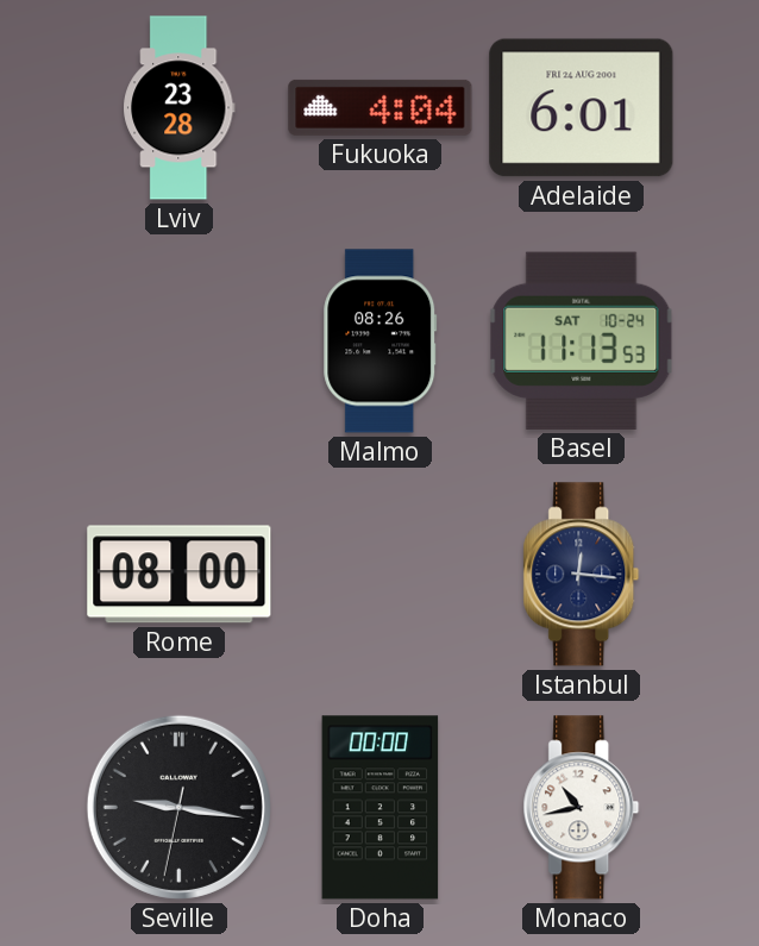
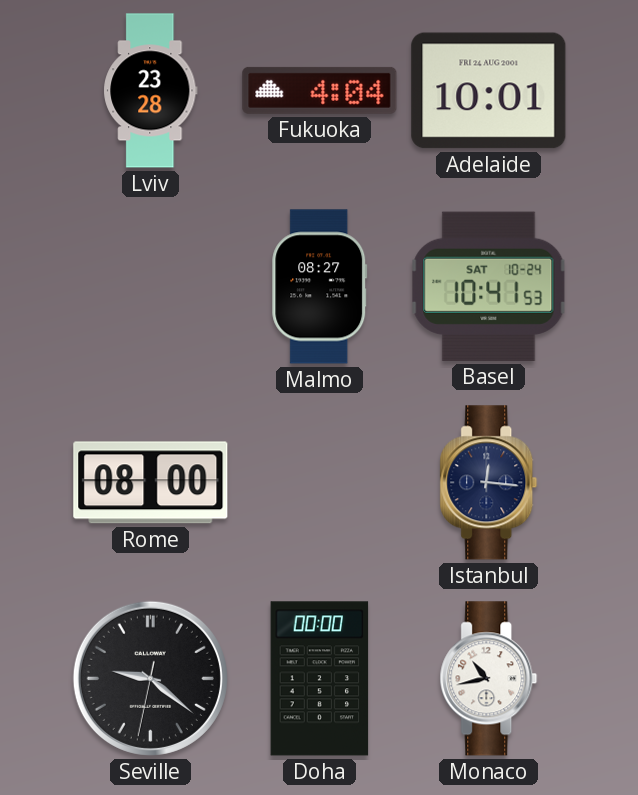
Adelaide: 6:01 -> 10:01
Malmo: 08:26 -> 08:27
Basel: 11:13 -> 10:41
Seville: 9:16 -> 9:21
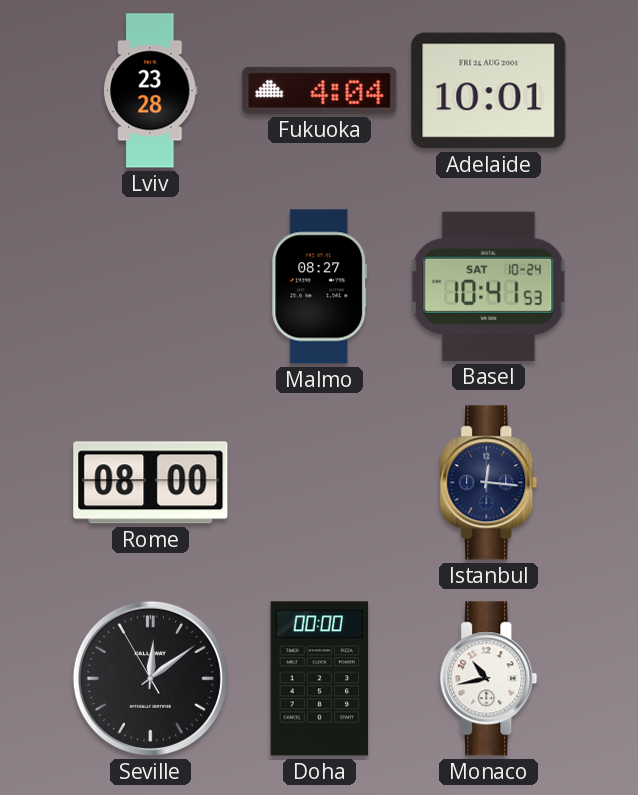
Seville: 9:21 -> 12:08
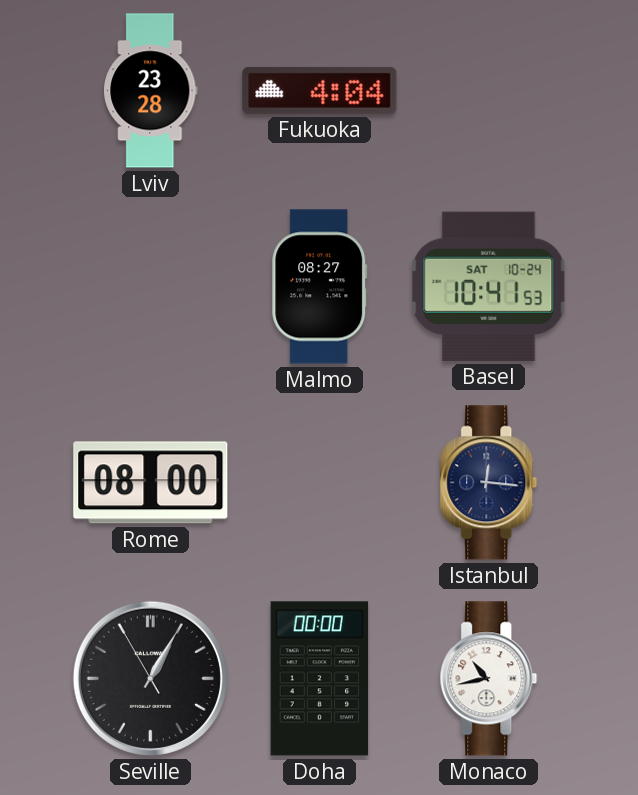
Adelaide: 10:01 -> none
Seville: 12:08 -> 1:04
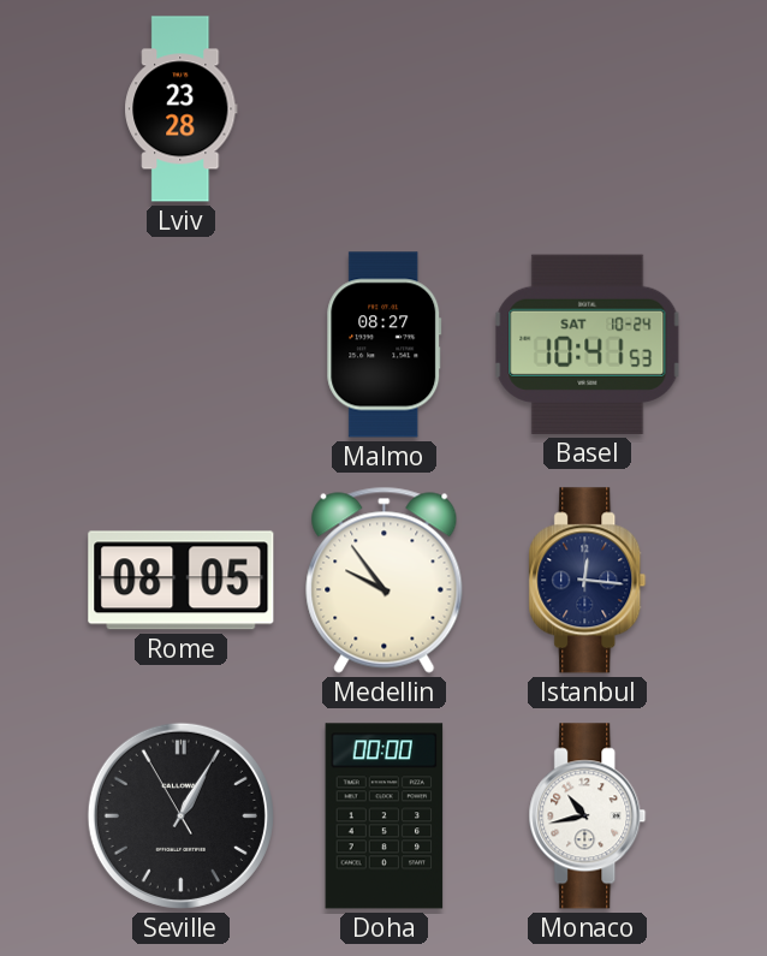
Fukuoka: 4:04 -> none
Rome: 08:00 -> 08:05
Medellin: none -> 9:54
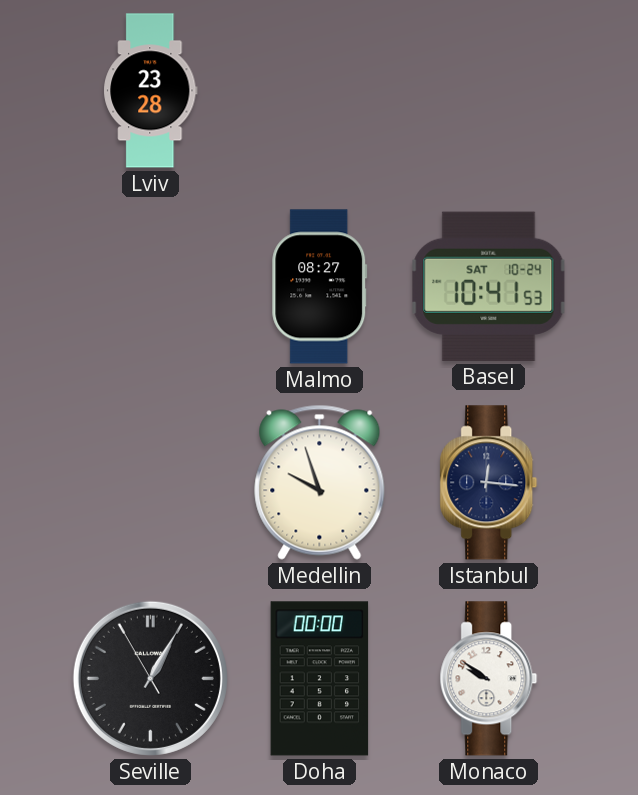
Rome: 08:05 -> none
Medellin: 9:54 -> 9:57
Monaco: 10:43 -> 9:51
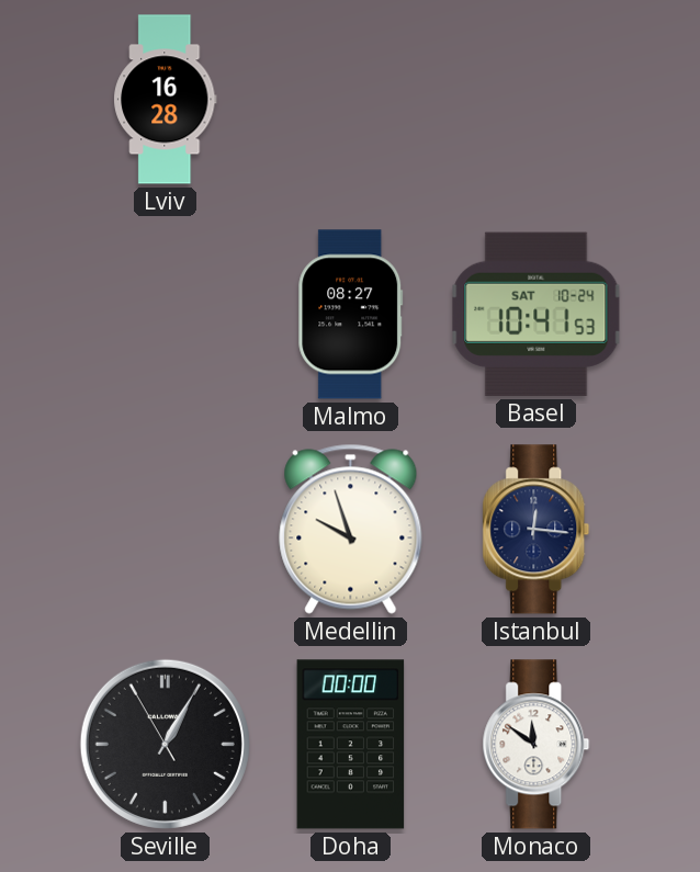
Lviv: 23:28 -> 16:28
Monaco: 9:51 -> 11:51
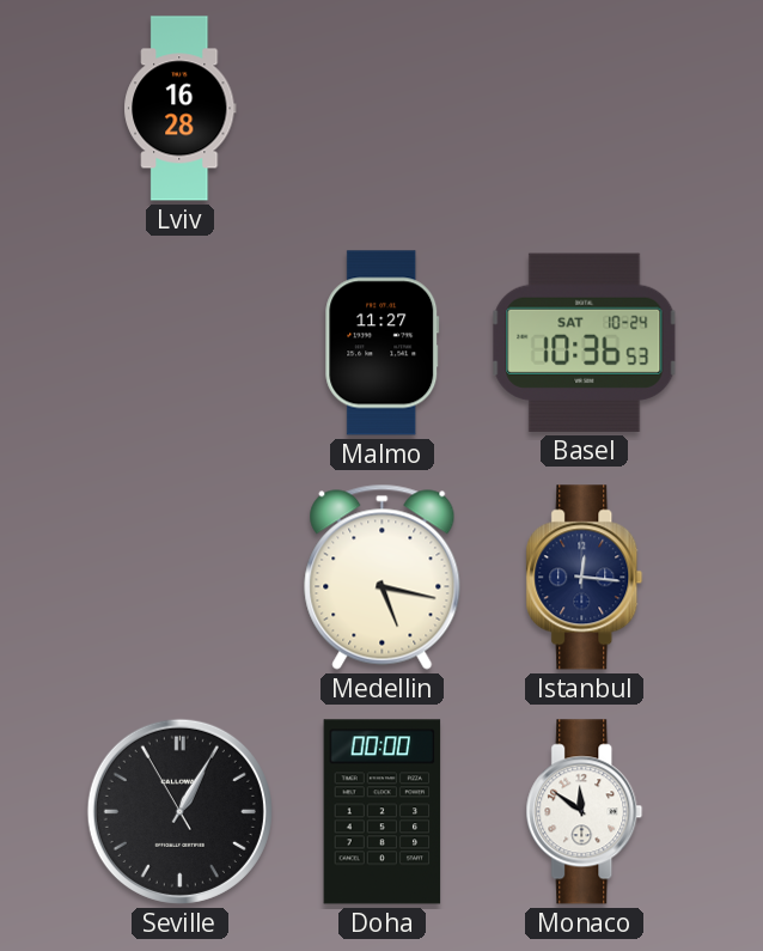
Malmo: 08:27 -> 11:27
Basel: 10:41 -> 10:36
Medellin: 9:57 -> 5:17
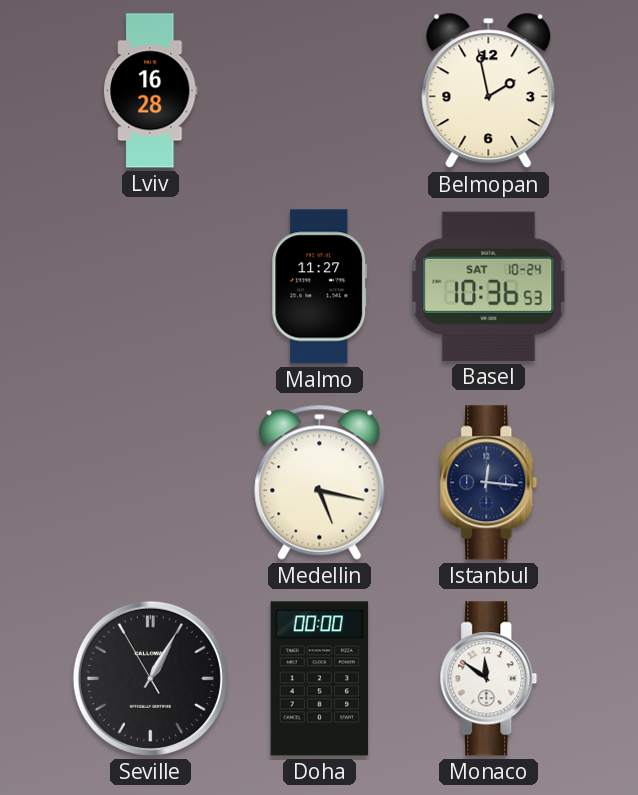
Belmopan: none -> 1:58
